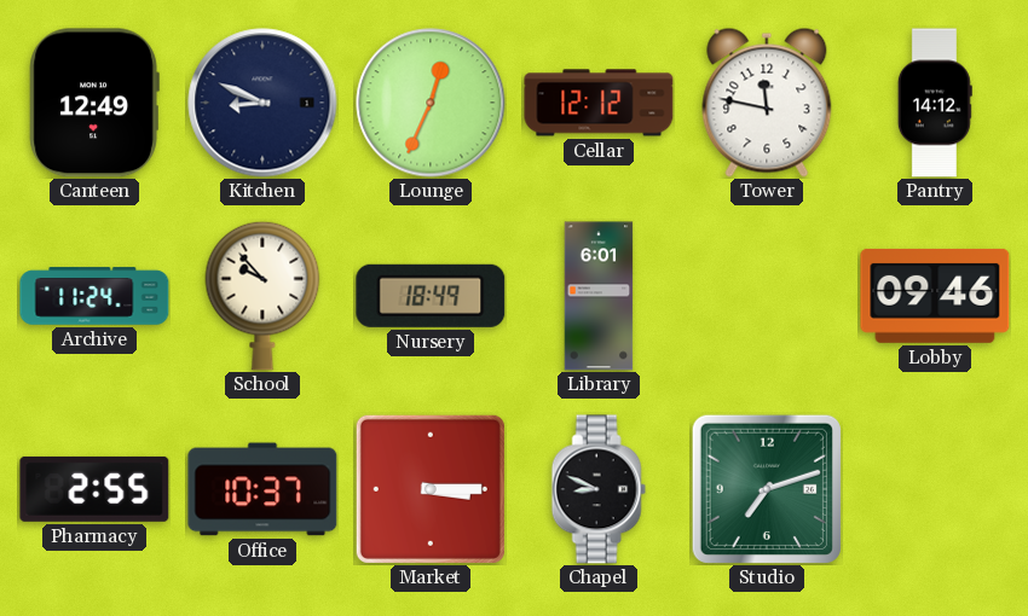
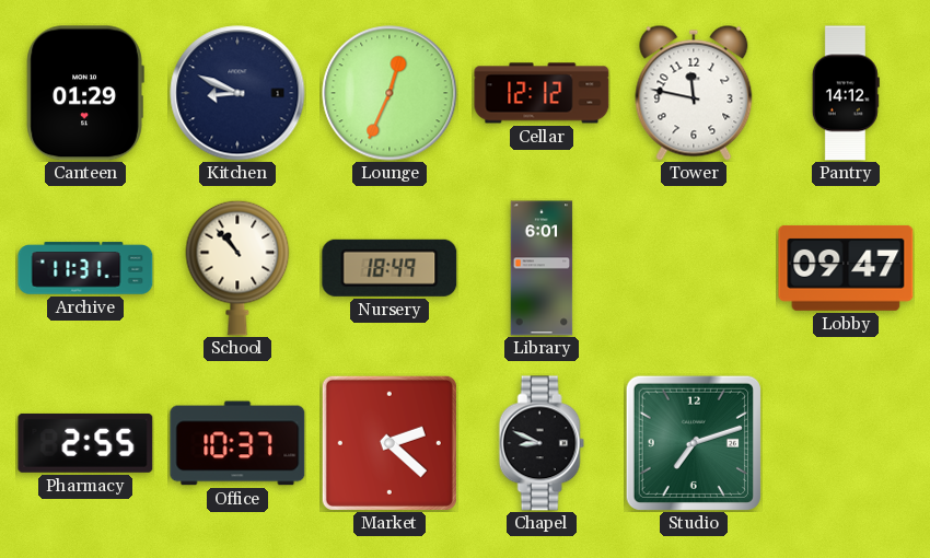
Canteen: 12:49 -> 01:29
Archive: 11:24 -> 11:31
School: 9:53 -> 10:53
Lobby: 09:46 -> 09:47
Market: 3:15 -> 2:22
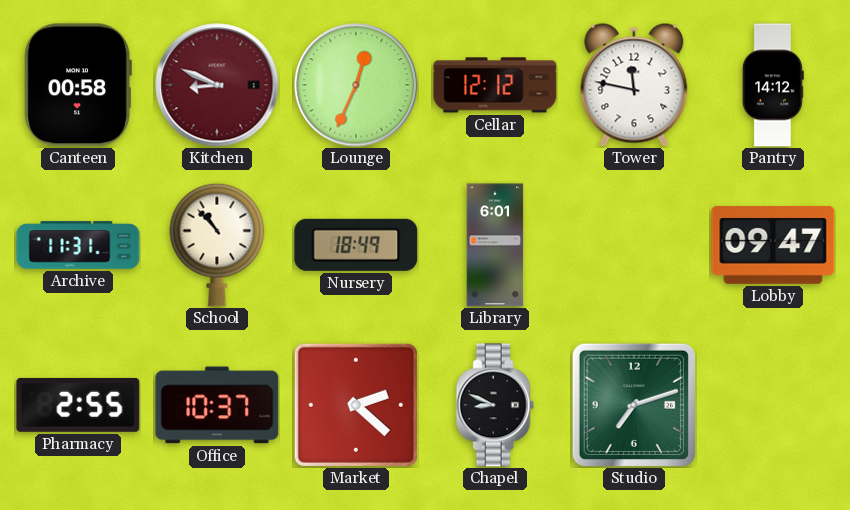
Canteen: 01:29 -> 00:58
Kitchen dial: navy -> burgundy
